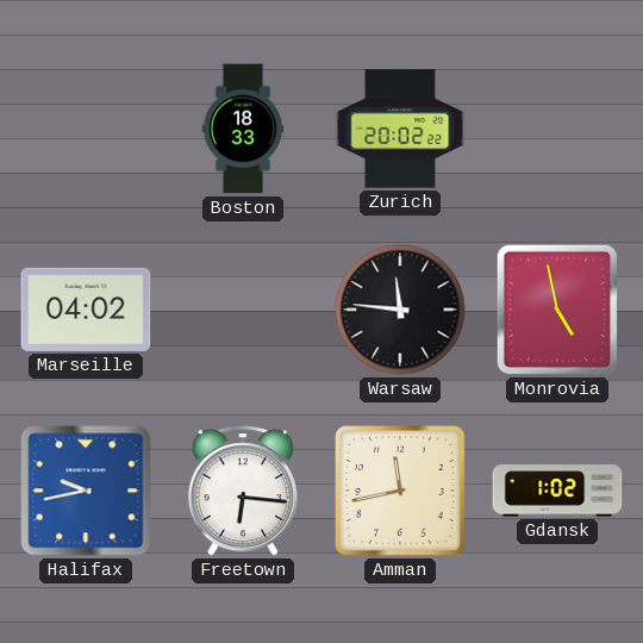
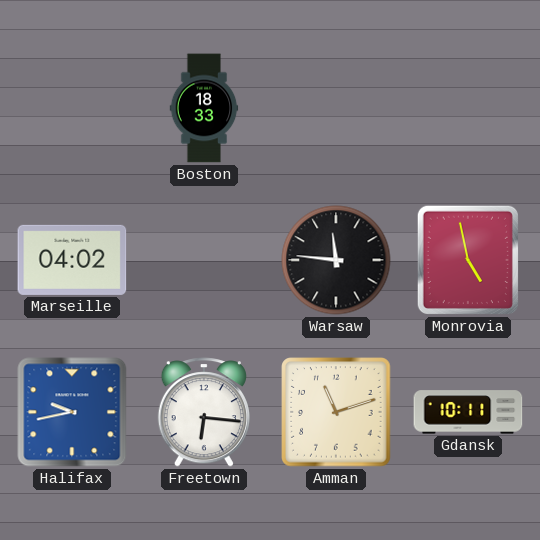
Zurich: 20:02 -> none
Amman: 11:43 -> 11:12
Gdansk: 1:02 -> 10:11
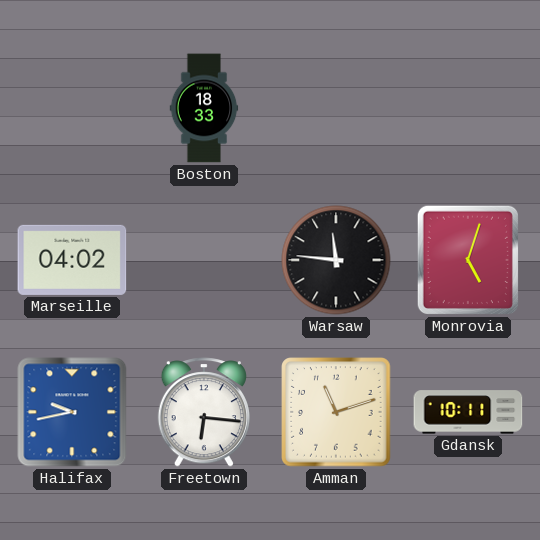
Monrovia: 4:58 -> 5:03
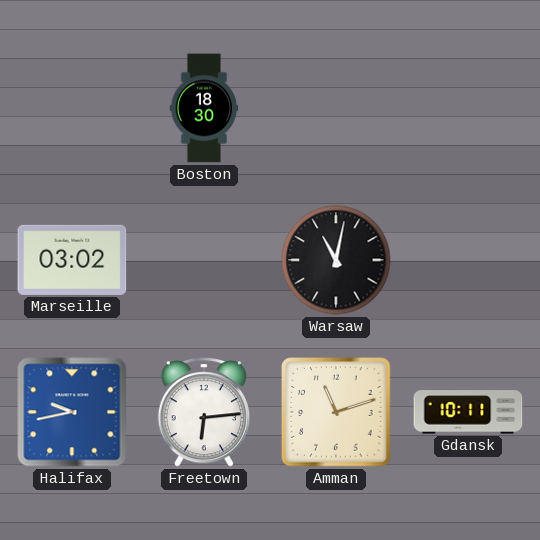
Boston: 18:33 -> 18:30
Marseille: 04:02 -> 03:02
Warsaw: 11:46 -> 11:02
Monrovia: 5:03 -> none
Freetown: 6:16 -> 6:14
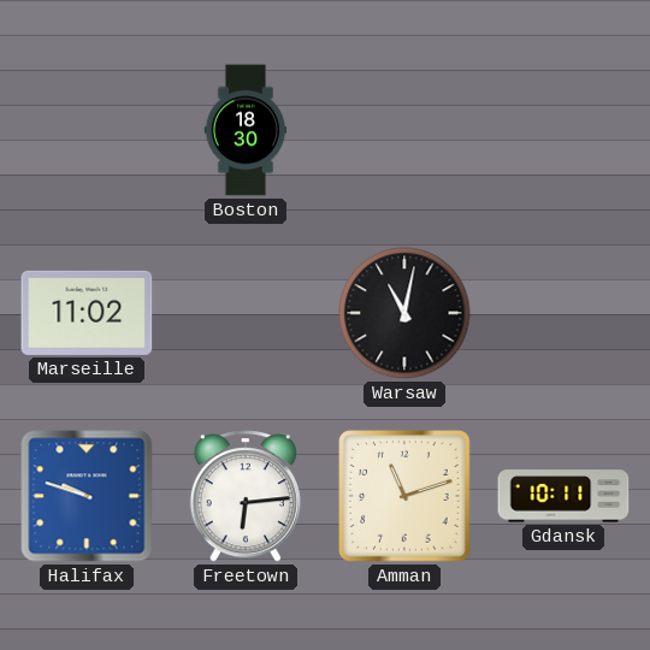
Marseille: 03:02 -> 11:02
Halifax: 9:43 -> 9:48
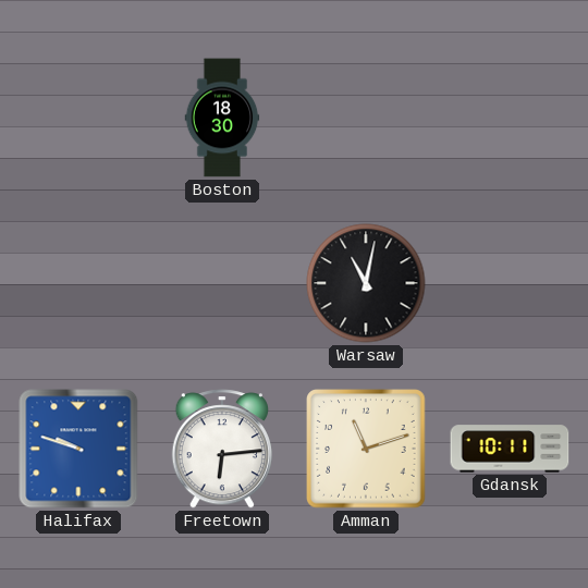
Marseille: 11:02 -> none
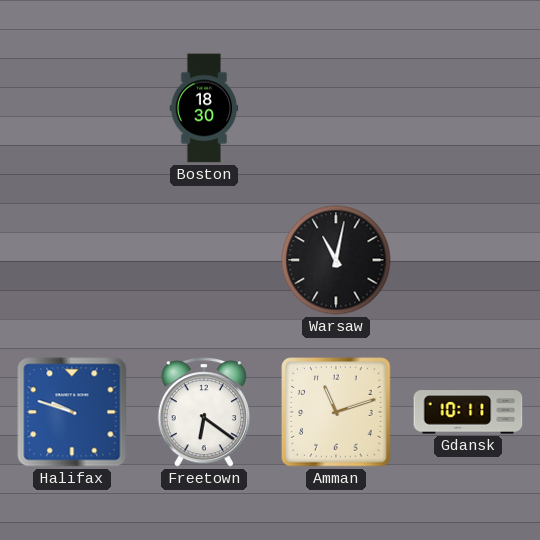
Freetown: 6:14 -> 6:21
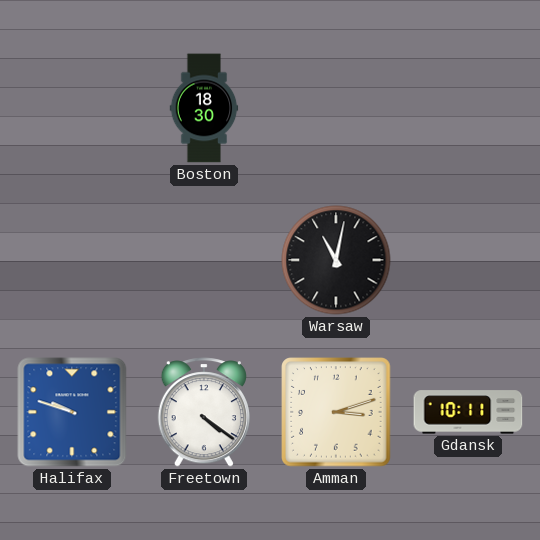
Freetown: 6:21 -> 4:21
Amman: 11:12 -> 3:12
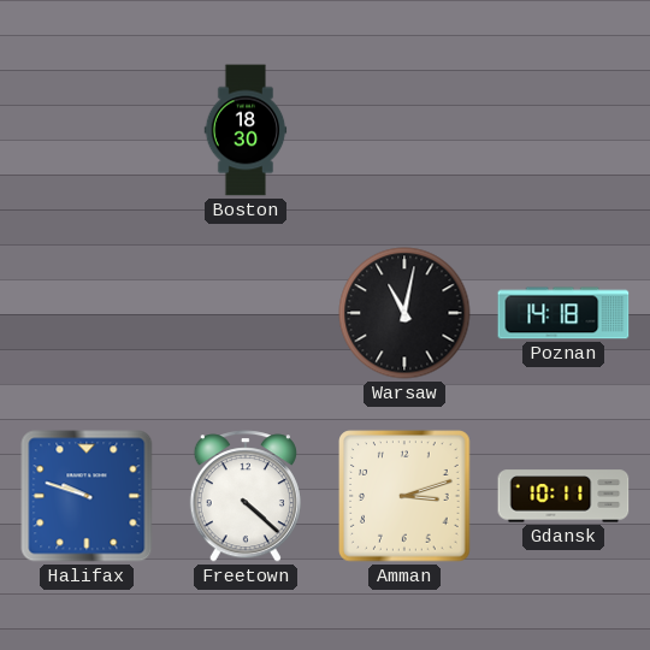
Poznan: none -> 14:18
Freetown: 4:21 -> 4:22
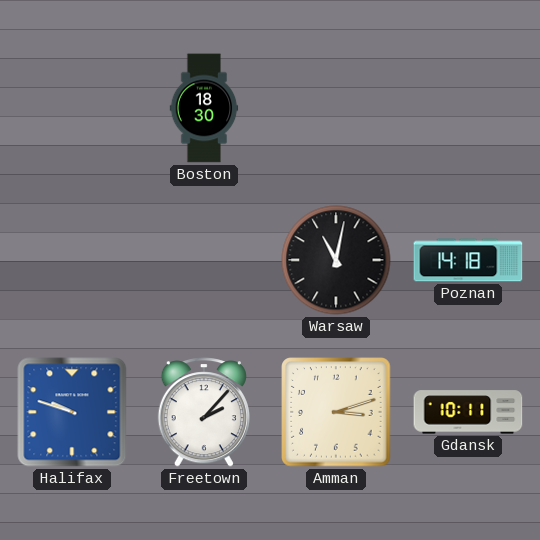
Freetown: 4:22 -> 2:07
